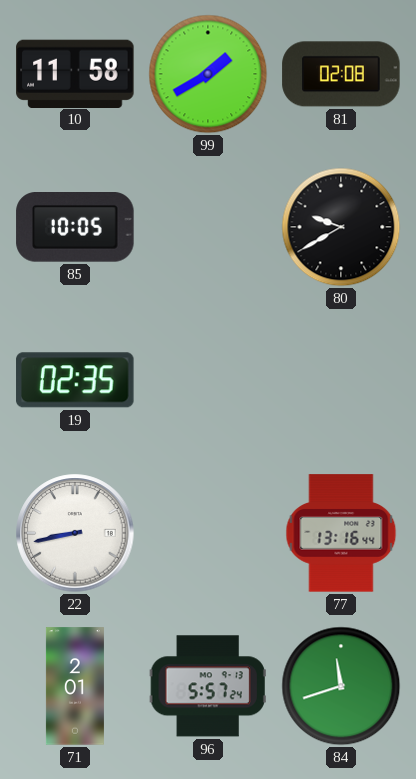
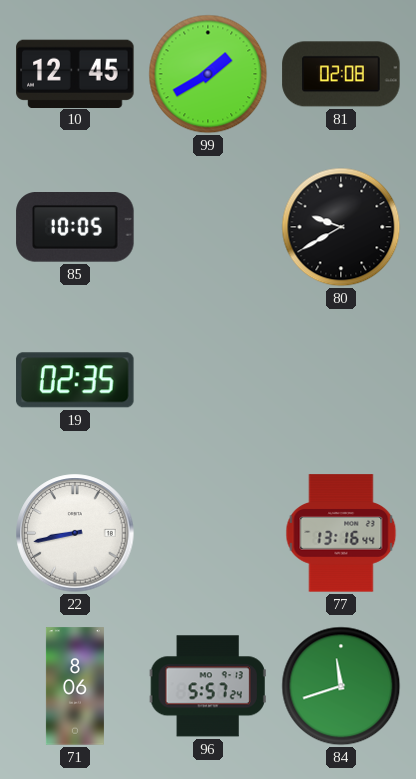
10: 11:58 -> 12:45
71: 2:01 -> 8:06
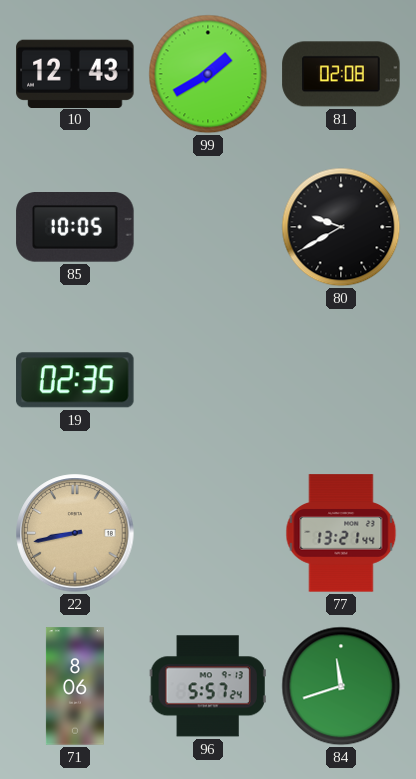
10: 12:45 -> 12:43
22 dial: white -> champagne
77: 13:16 -> 13:21
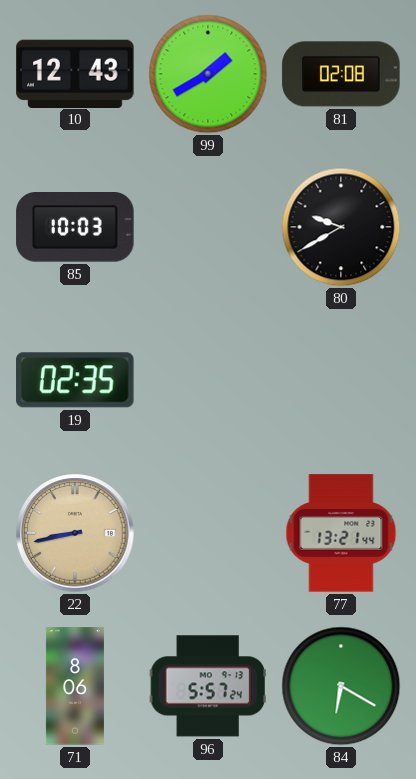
85: 10:05 -> 10:03
84: 11:42 -> 6:20
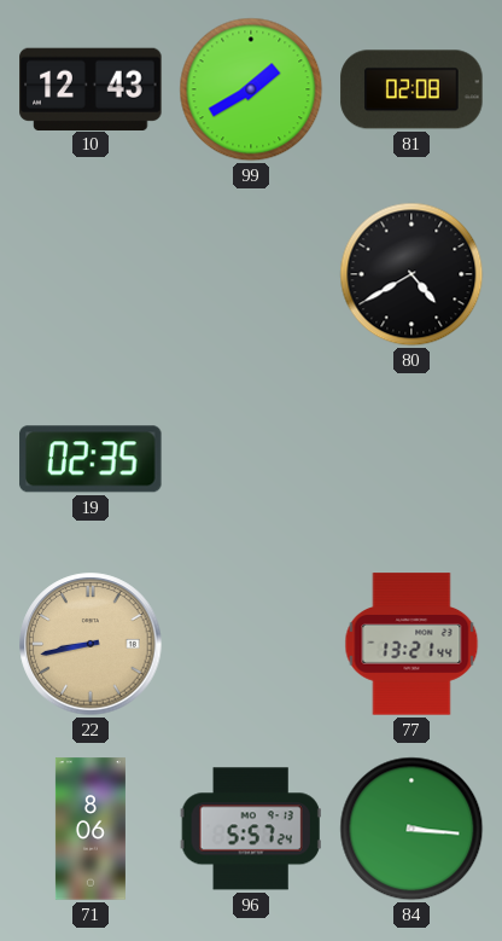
85: 10:03 -> none
80: 9:40 -> 4:40
84: 6:20 -> 3:16
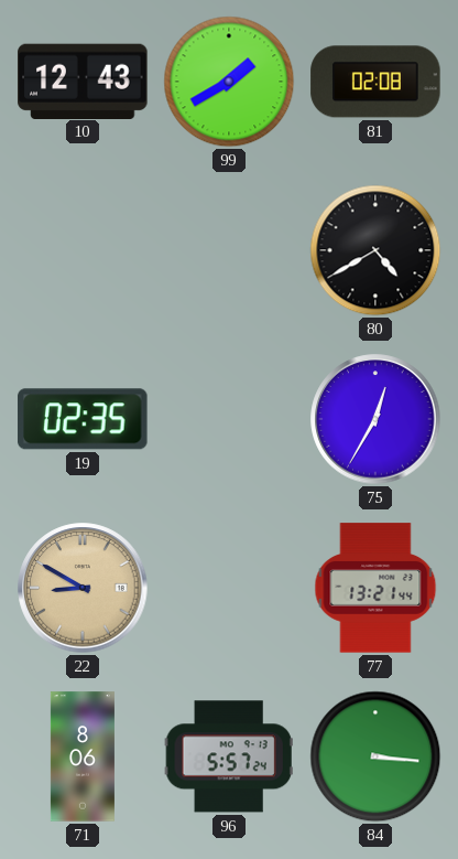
75: none -> 12:35
22: 8:43 -> 8:50
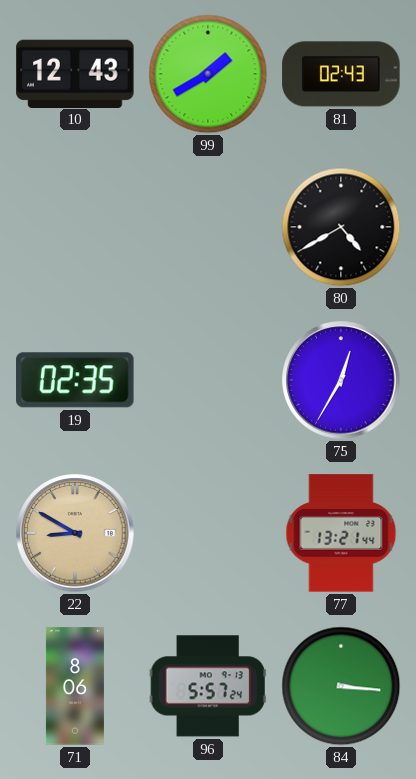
81: 02:08 -> 02:43
